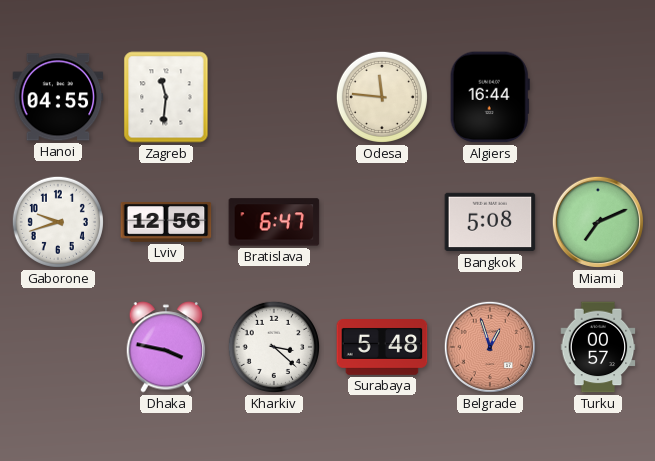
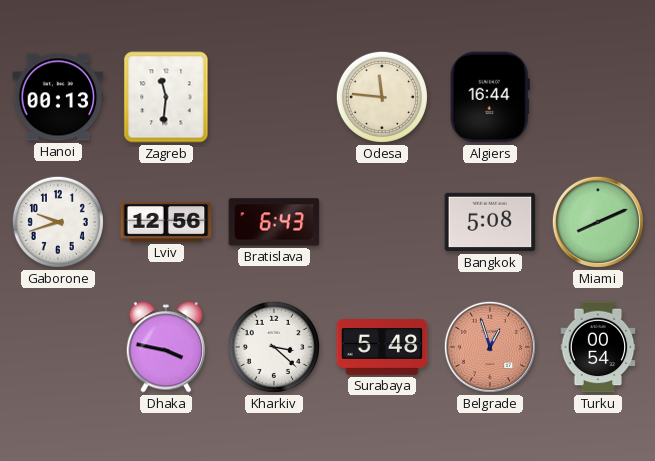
Hanoi: 04:55 -> 00:13
Bratislava: 6:47 -> 6:43
Miami: 7:11 -> 8:11
Turku: 00:57 -> 00:54
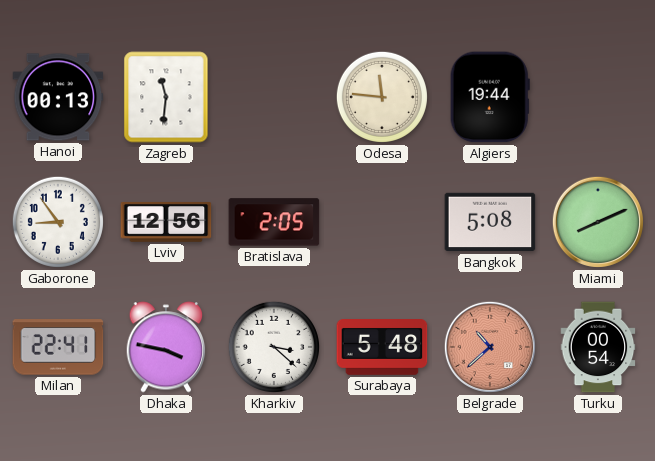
Algiers: 16:44 -> 19:44
Gaborone: 9:42 -> 8:54
Bratislava: 6:43 -> 2:05
Milan: none -> 22:41
Belgrade: 12:57 -> 10:38
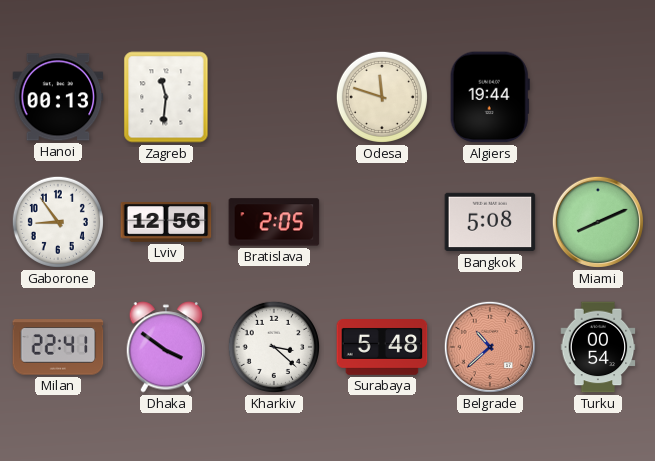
Odesa: 11:46 -> 11:48
Dhaka: 3:47 -> 3:51
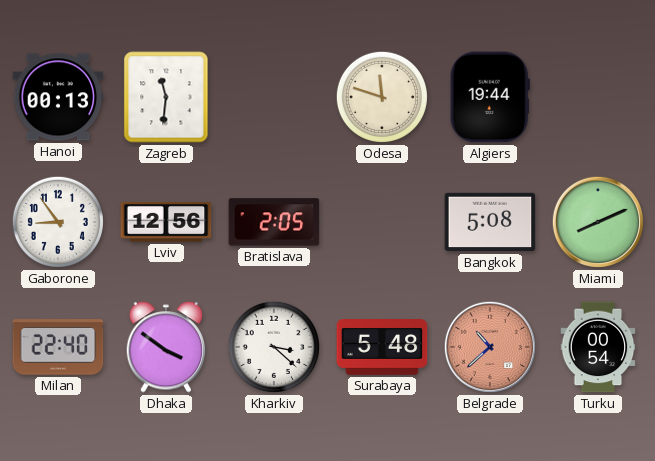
Milan: 22:41 -> 22:40
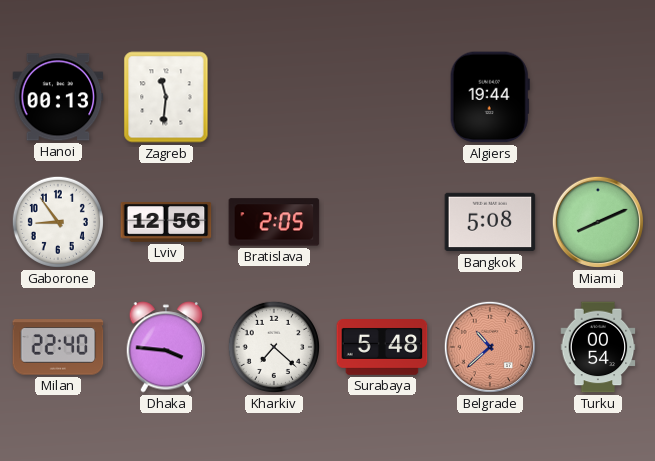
Odesa: 11:48 -> none
Dhaka: 3:51 -> 3:46
Kharkiv: 3:22 -> 7:22
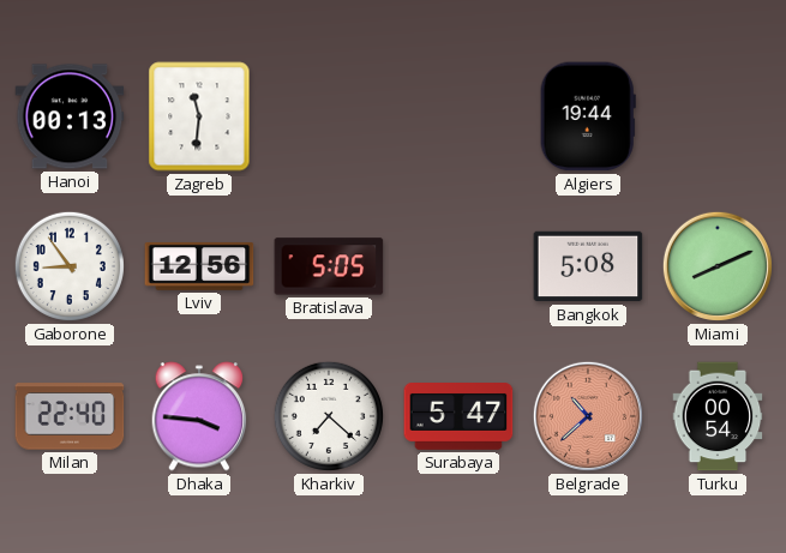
Bratislava: 2:05 -> 5:05
Surabaya: 5:48 -> 5:47
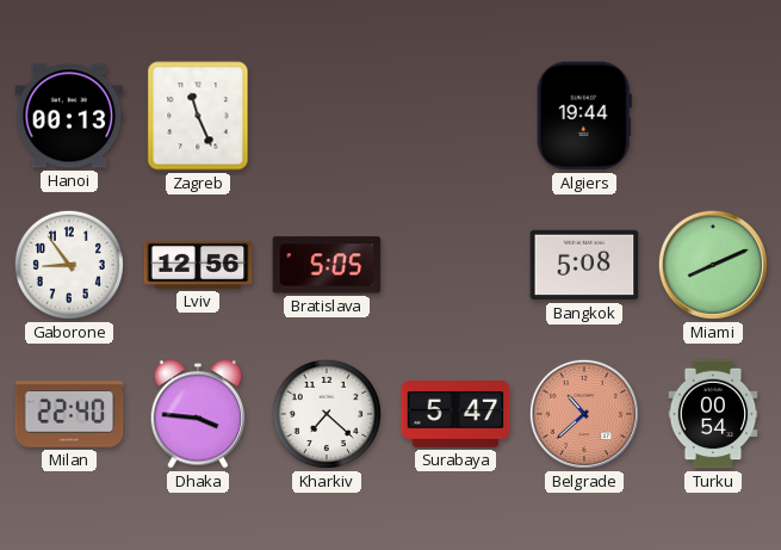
Zagreb: 11:31 -> 11:26
